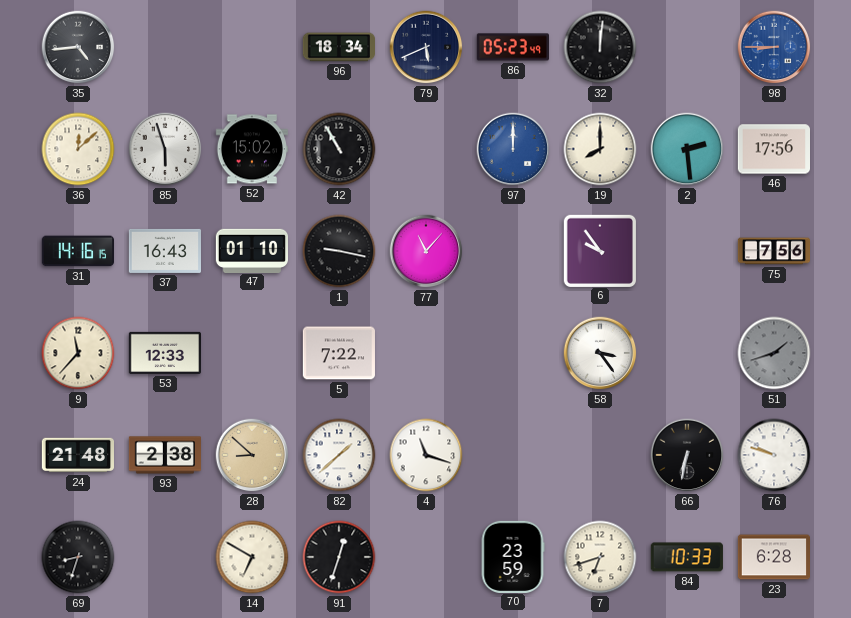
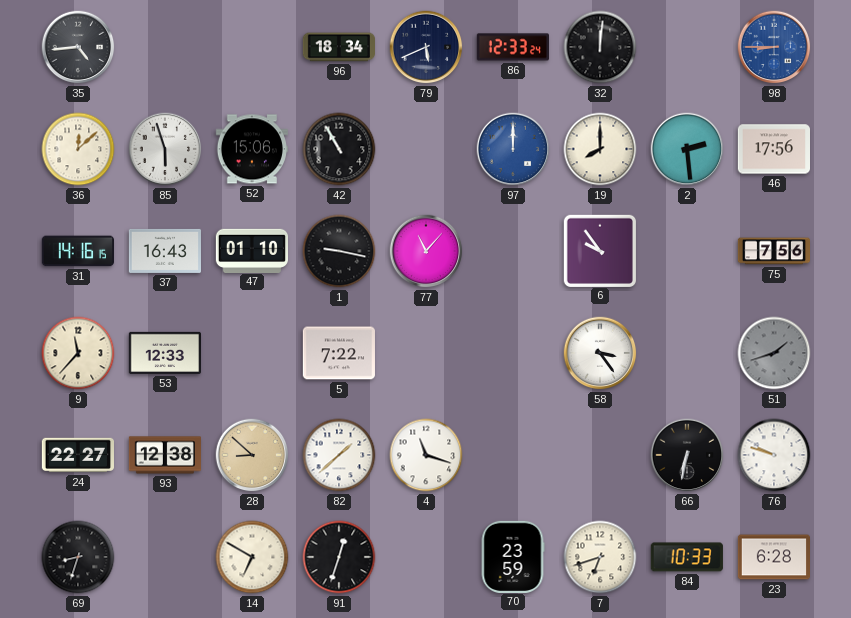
86: 05:23 -> 12:33
52: 15:02 -> 15:06
24: 21:48 -> 22:27
93: 2:38 -> 12:38
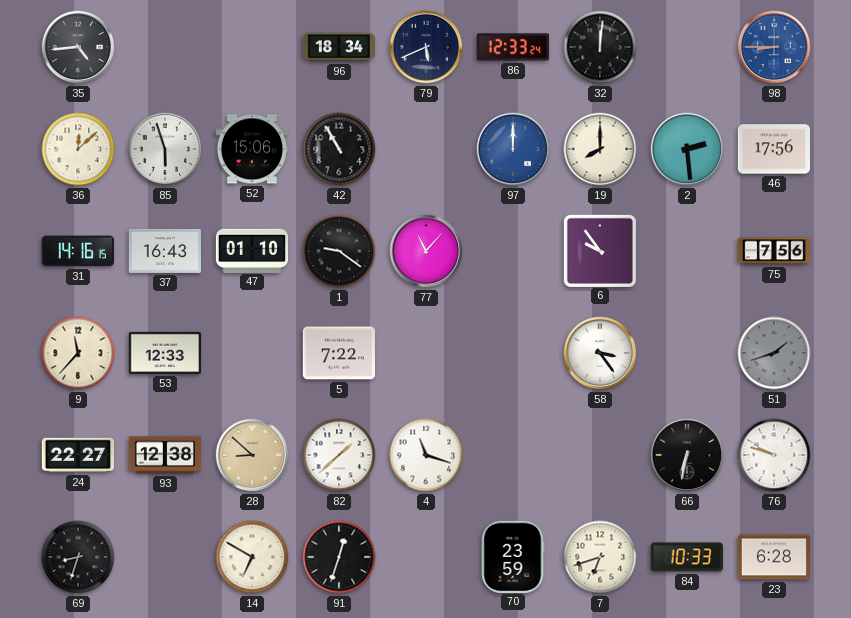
1: 9:17 -> 9:21
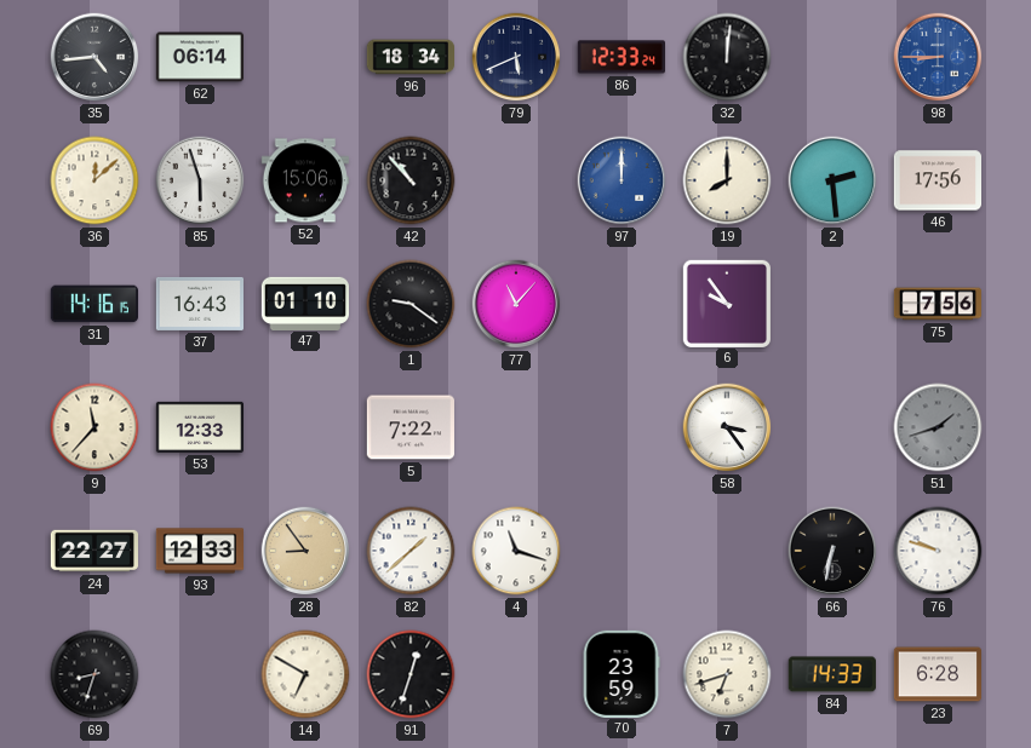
62: none -> 06:14
42: 10:55 -> 10:53
93: 12:38 -> 12:33
28: 8:52 -> 8:54
84: 10:33 -> 14:33
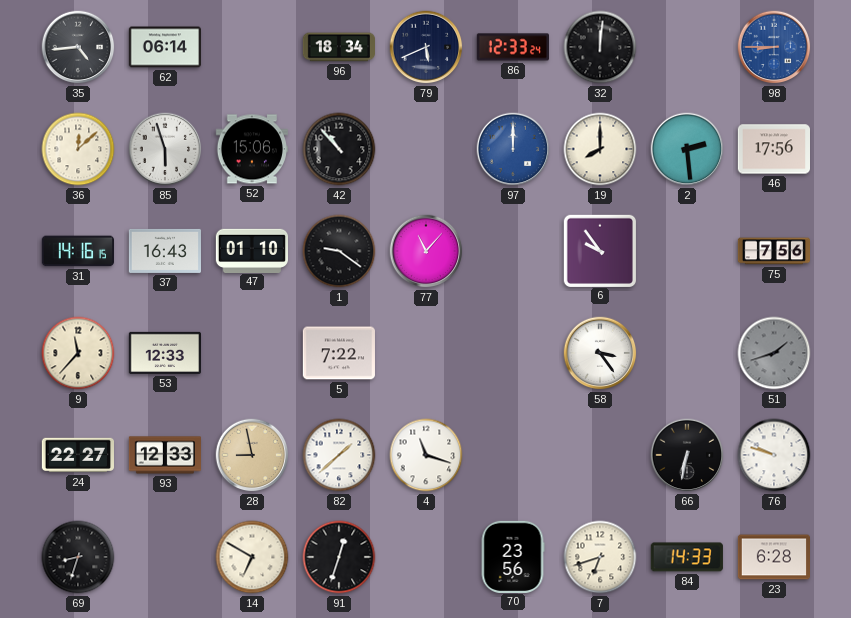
28: 8:54 -> 8:58
70: 23:59 -> 23:56
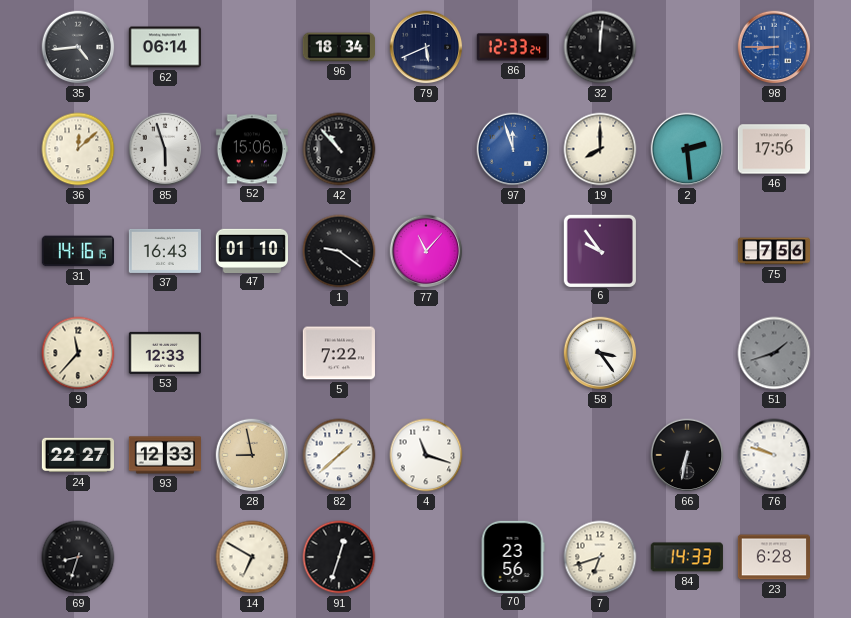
97: 12:00 -> 11:57
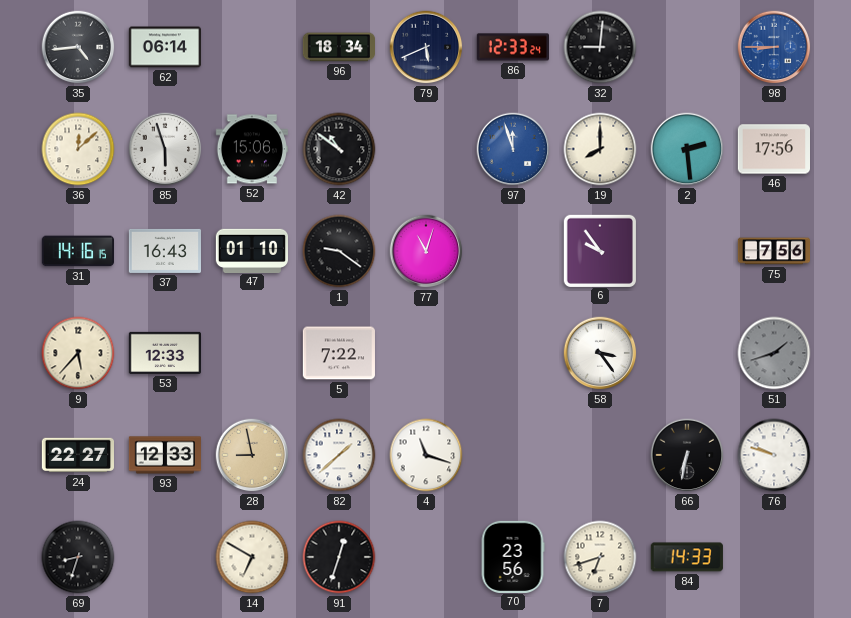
32: 12:01 -> 9:01
42: 10:53 -> 10:51
77: 11:07 -> 11:03
9: 11:37 -> 5:37
23: 6:28 -> none
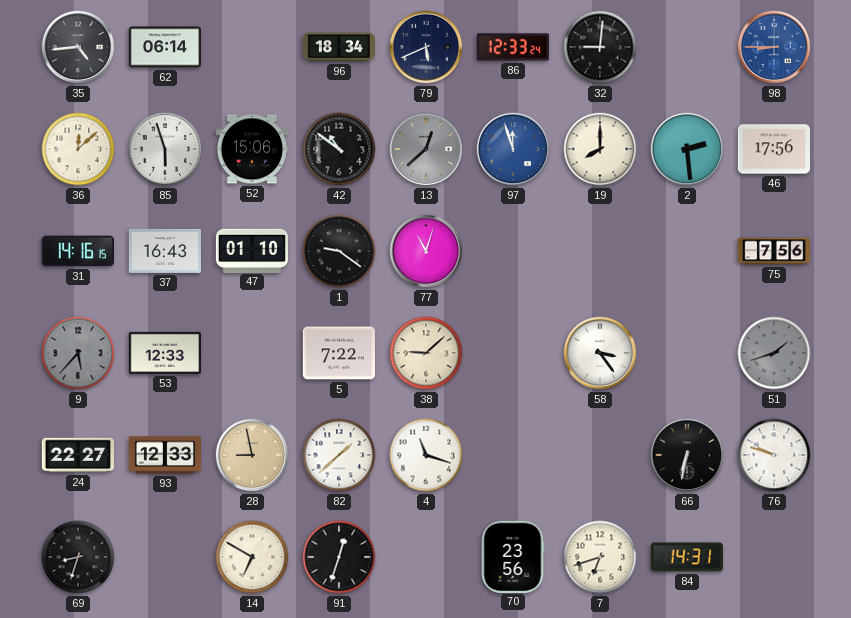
13: none -> 12:38
6: 9:54 -> none
9 dial: cream -> grey
38: none -> 9:08
84: 14:33 -> 14:31
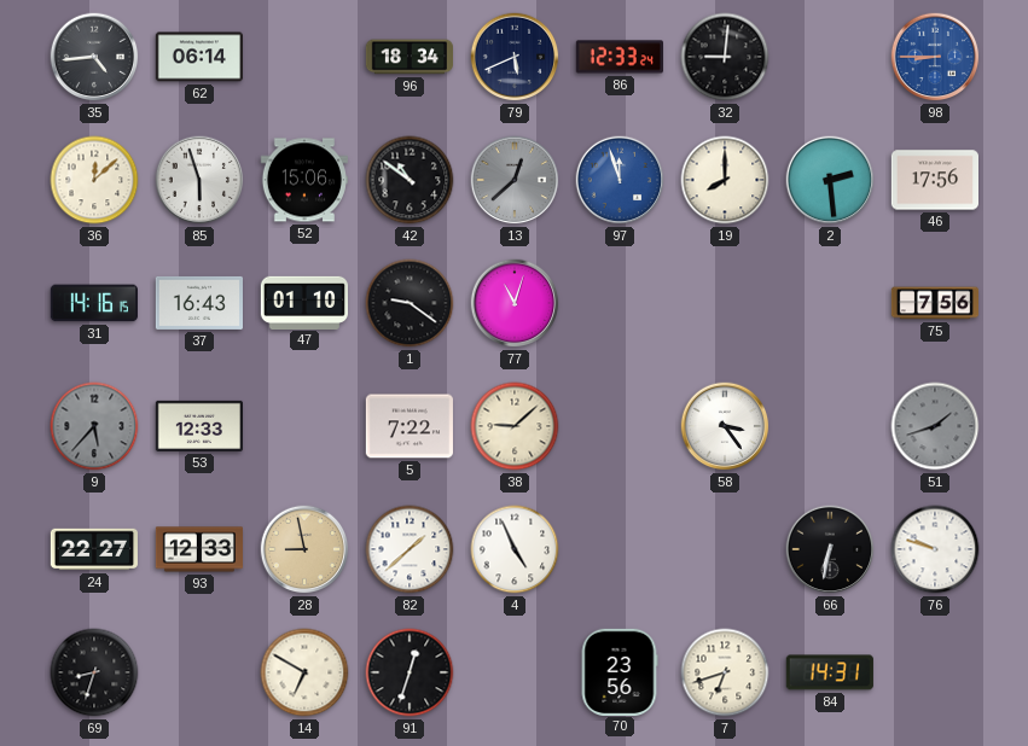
4: 11:18 -> 4:56
